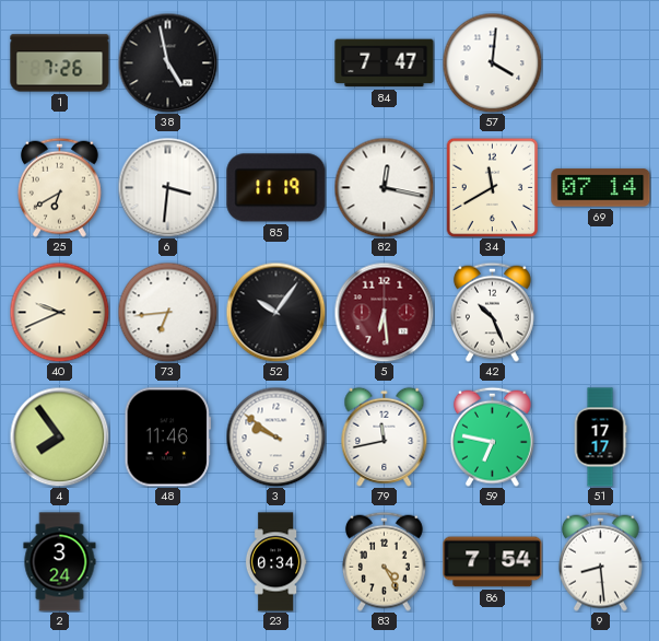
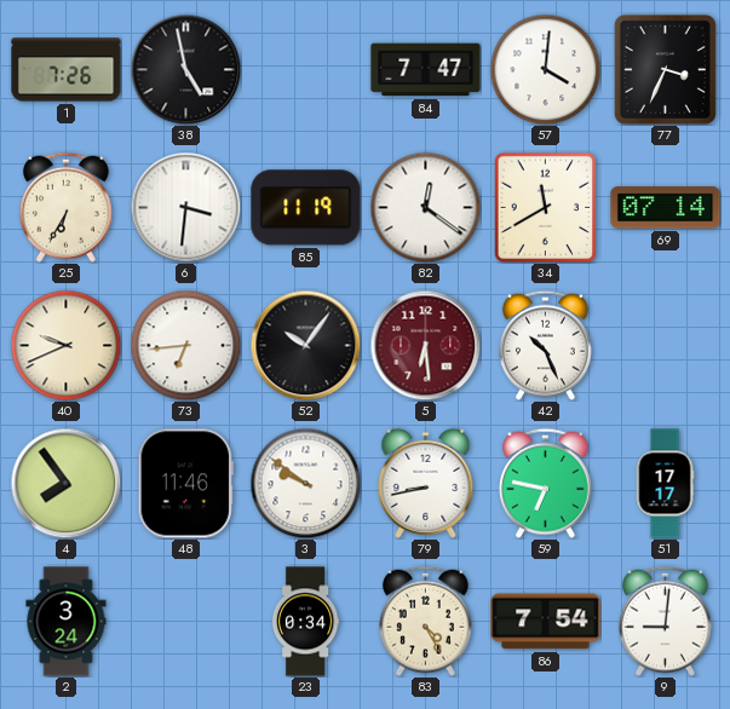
77: none -> 3:34
25: 6:40 -> 6:35
82: 12:17 -> 12:21
79: 11:43 -> 8:43
9: 8:29 -> 9:01
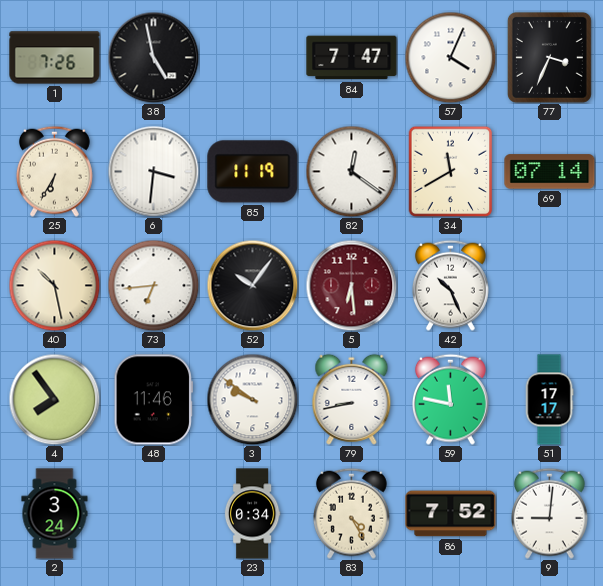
57: 4:01 -> 4:04
40: 9:41 -> 10:28
59: 6:47 -> 11:47
86: 7:54 -> 7:52
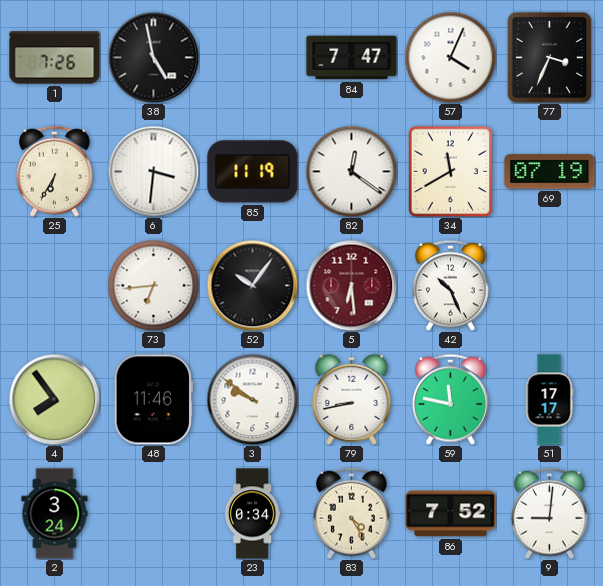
69: 07:14 -> 07:19
40: 10:28 -> none
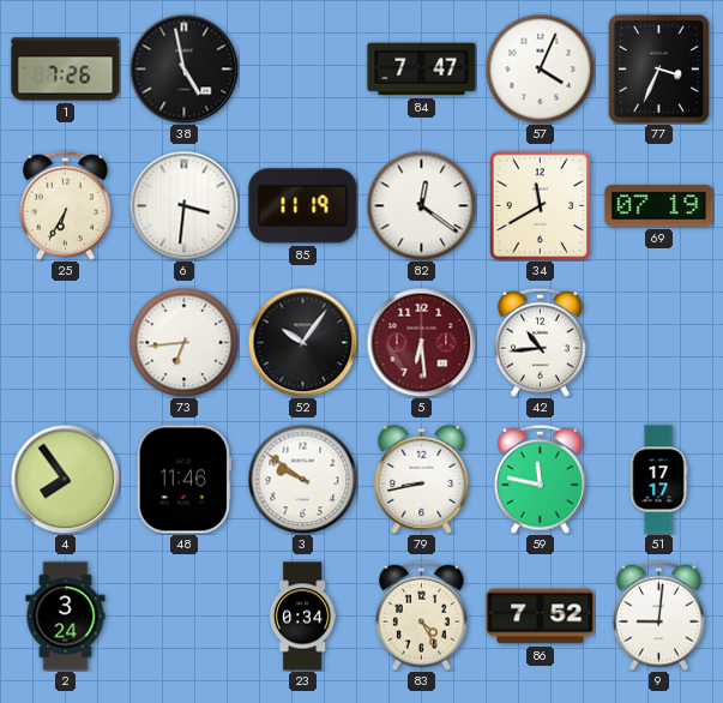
42: 10:26 -> 10:44
